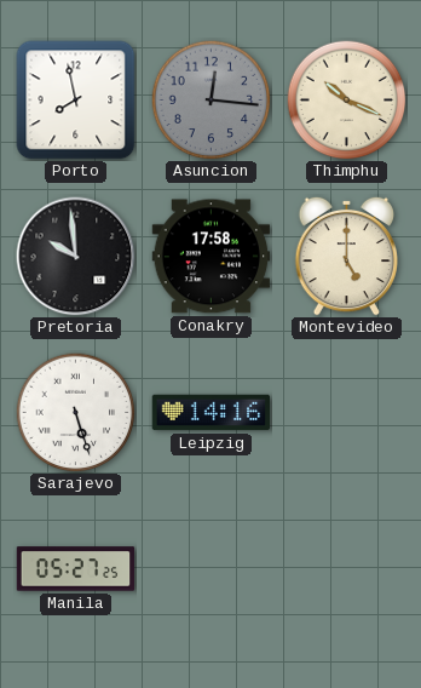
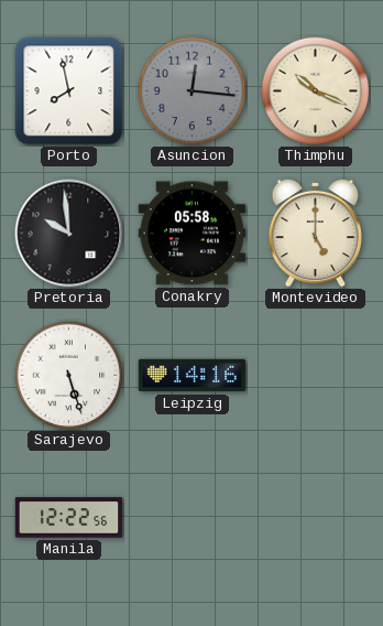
Conakry: 17:58 -> 05:58
Manila: 05:27 -> 12:22
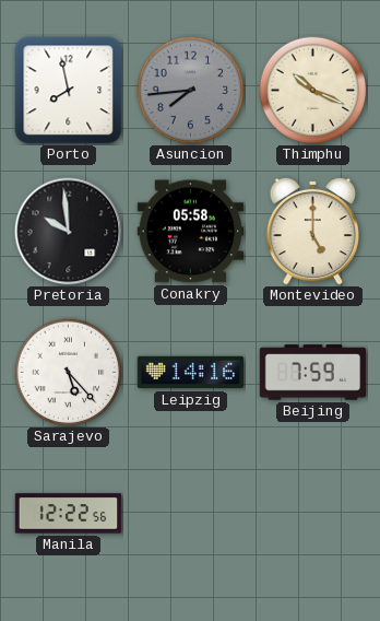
Asuncion: 12:16 -> 7:44
Sarajevo: 5:27 -> 5:23
Beijing: none -> 7:59
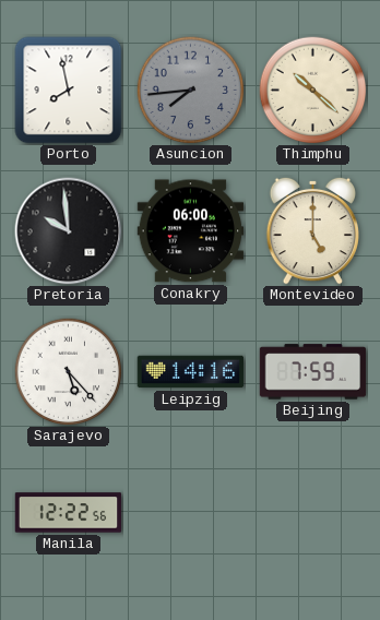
Thimphu: 10:19 -> 10:22
Conakry: 05:58 -> 06:00
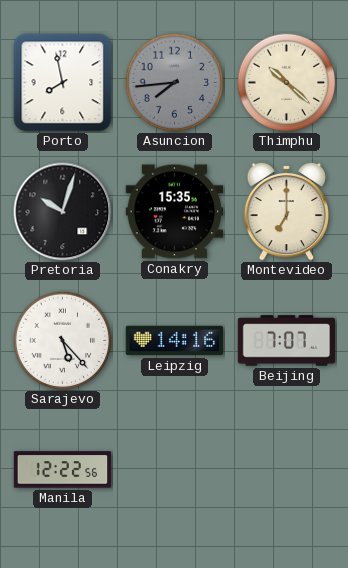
Pretoria: 9:59 -> 10:03
Conakry: 06:00 -> 15:35
Montevideo: 5:00 -> 7:00
Beijing: 7:59 -> 7:07
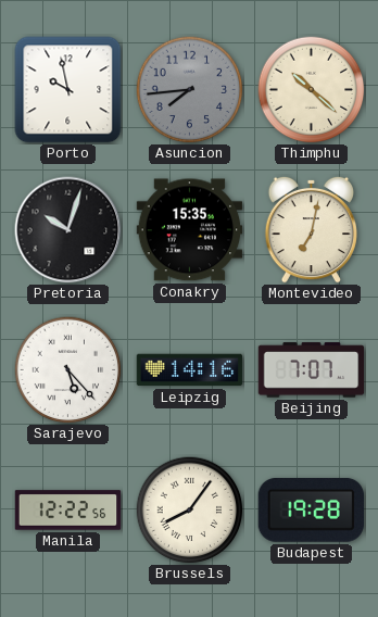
Porto: 7:58 -> 9:58
Montevideo: 7:00 -> 7:02
Brussels: none -> 8:06
Budapest: none -> 19:28
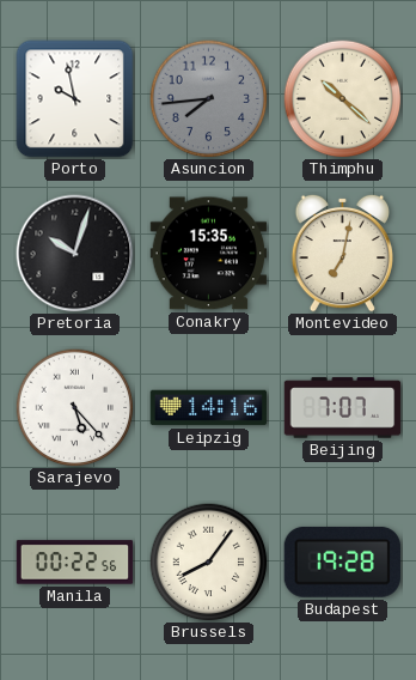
Manila: 12:22 -> 00:22
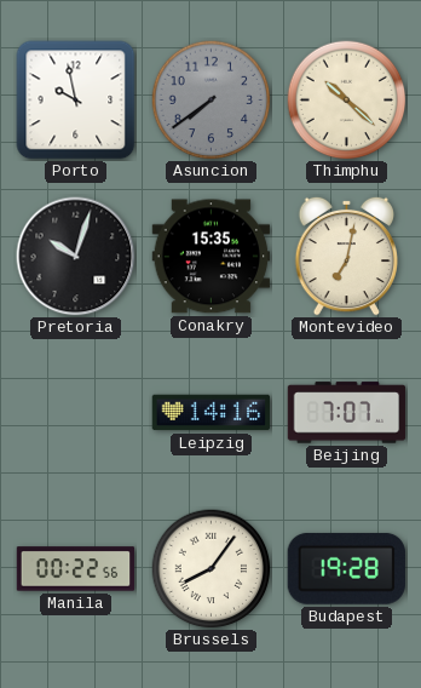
Asuncion: 7:44 -> 7:39
Sarajevo: 5:23 -> none
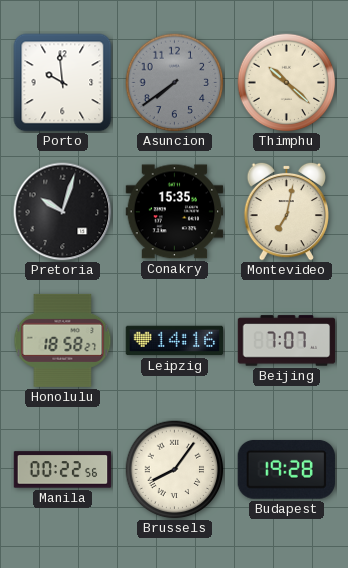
Porto: 9:58 -> 9:59
Honolulu: none -> 18:58
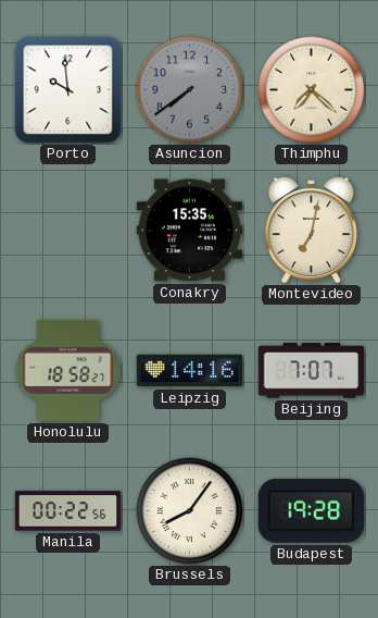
Thimphu: 10:22 -> 7:22
Pretoria: 10:03 -> none
